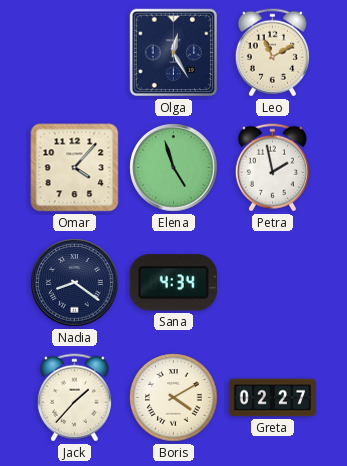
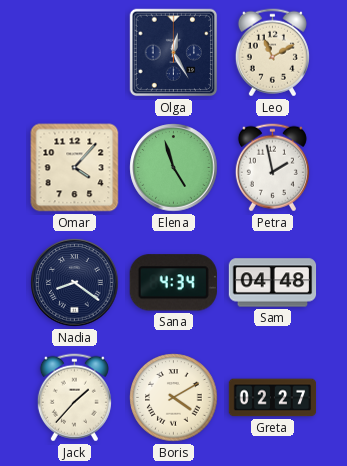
Sam: none -> 04:48
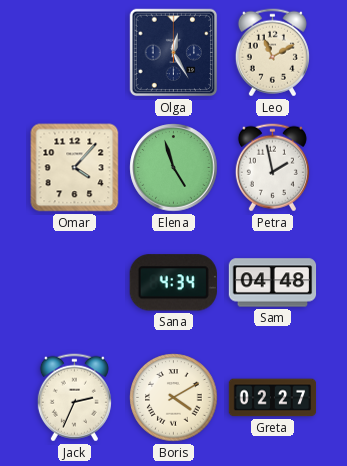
Nadia: 8:21 -> none
Jack: 1:37 -> 2:34
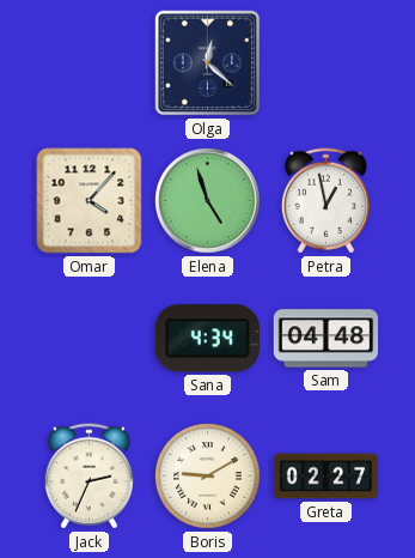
Olga: 12:25 -> 12:22
Leo: 11:10 -> none
Petra: 1:58 -> 12:58
Boris: 4:10 -> 9:10
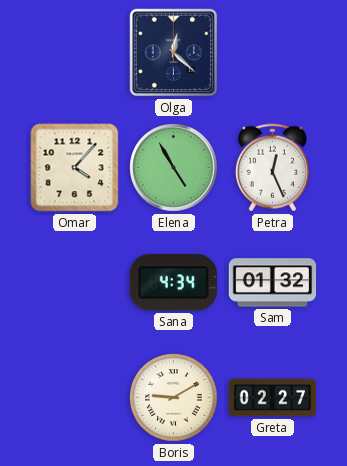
Elena: 4:57 -> 4:55
Petra: 12:58 -> 12:26
Sam: 04:48 -> 01:32
Jack: 2:34 -> none
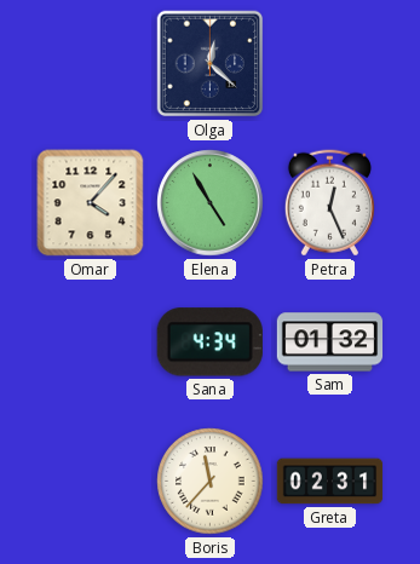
Boris: 9:10 -> 11:37
Greta: 02:27 -> 02:31
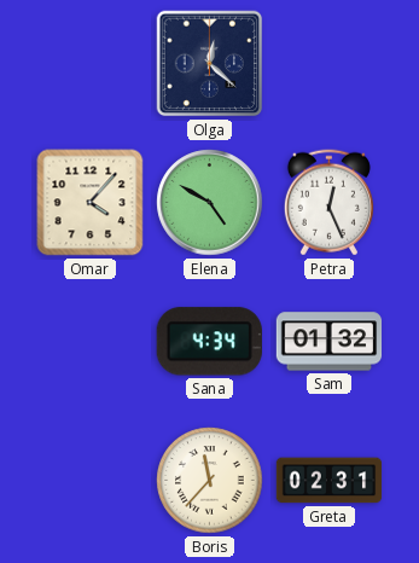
Elena: 4:55 -> 4:50
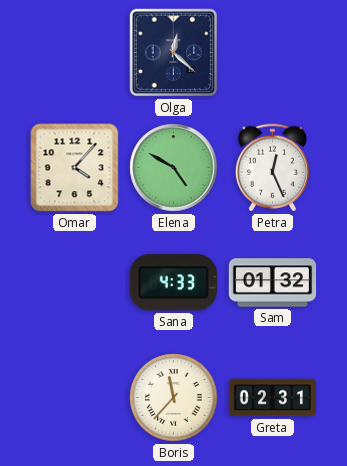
Sana: 4:34 -> 4:33
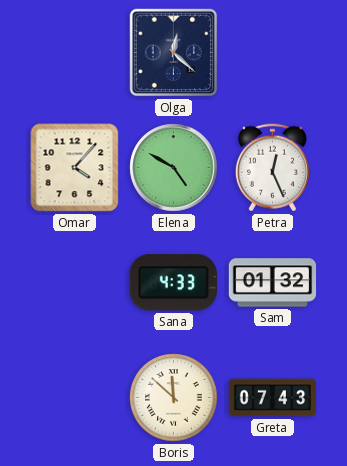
Boris: 11:37 -> 11:52
Greta: 02:31 -> 07:43
